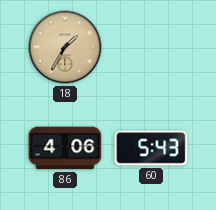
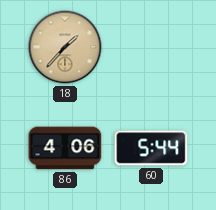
18: 1:35 -> 1:37
60: 5:43 -> 5:44
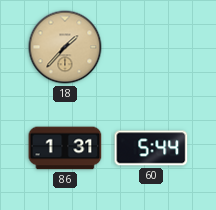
86: 4:06 -> 1:31
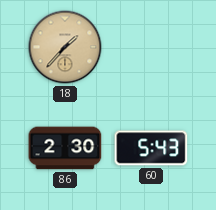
86: 1:31 -> 2:30
60: 5:44 -> 5:43
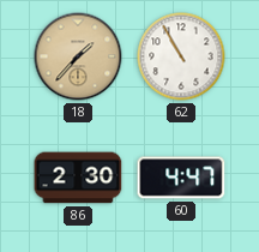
62: none -> 10:55
60: 5:43 -> 4:47
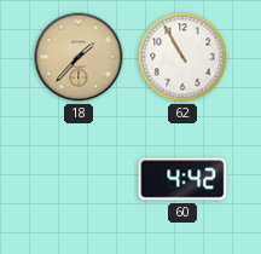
86: 2:30 -> none
60: 4:47 -> 4:42
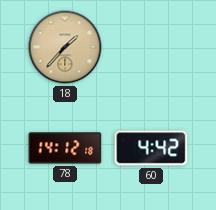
62: 10:55 -> none
78: none -> 14:12
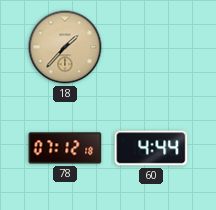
78: 14:12 -> 07:12
60: 4:42 -> 4:44
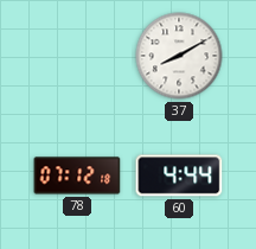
18: 1:37 -> none
37: none -> 8:10
